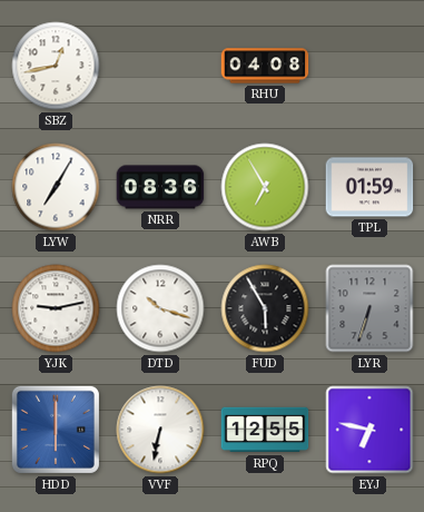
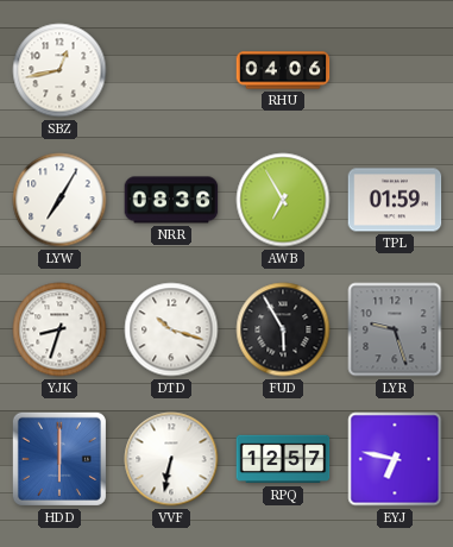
RHU: 04:08 -> 04:06
YJK: 9:13 -> 8:33
LYR: 6:33 -> 9:27
RPQ: 12:55 -> 12:57
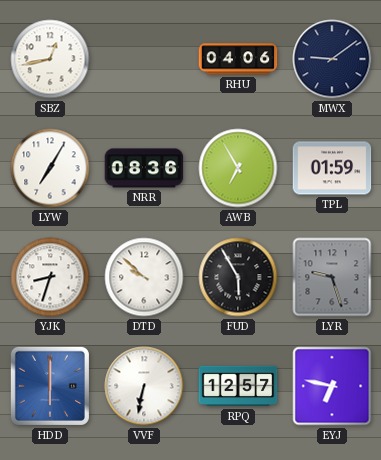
MWX: none -> 9:09
DTD: 10:18 -> 9:52
